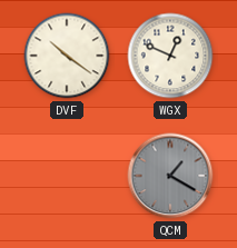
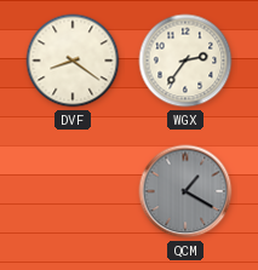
DVF: 10:21 -> 8:21
WGX: 12:49 -> 2:36
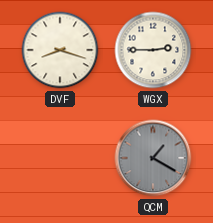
DVF: 8:21 -> 8:18
WGX: 2:36 -> 2:45
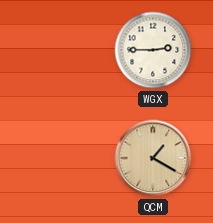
DVF: 8:18 -> none
QCM dial: grey -> champagne
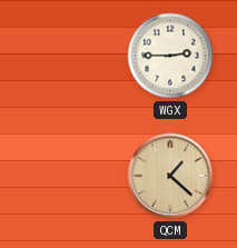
QCM: 1:20 -> 1:22
